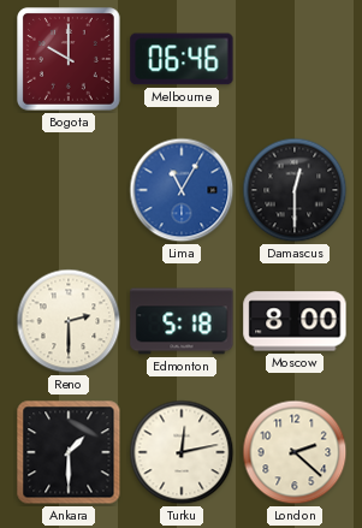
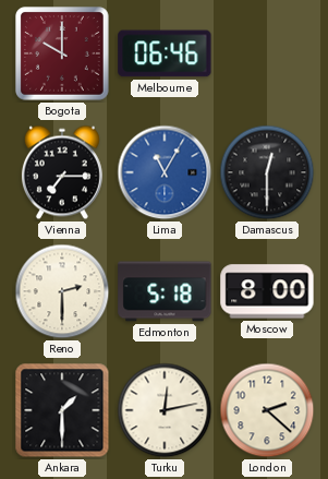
Vienna: none -> 7:15
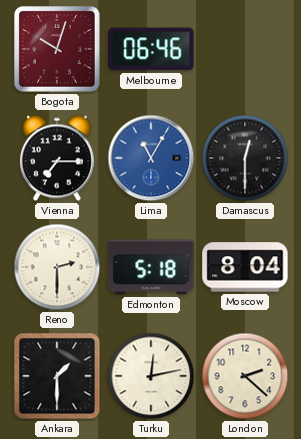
Bogota: 10:00 -> 10:03
Moscow: 8:00 -> 8:04
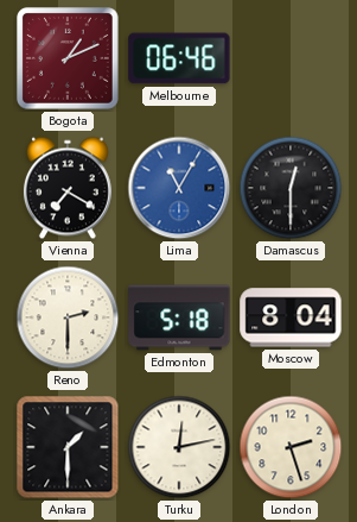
Bogota: 10:03 -> 1:11
Vienna: 7:15 -> 7:20
London: 2:22 -> 2:27
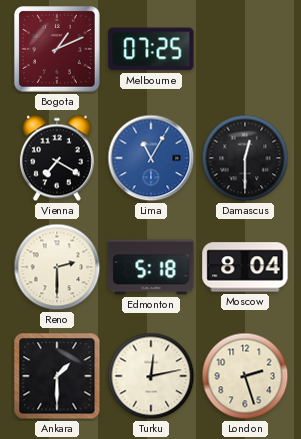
Melbourne: 06:46 -> 07:25
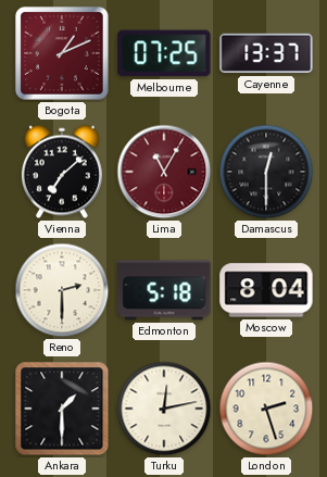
Cayenne: none -> 13:37
Vienna: 7:20 -> 7:08
Lima dial: blue -> burgundy
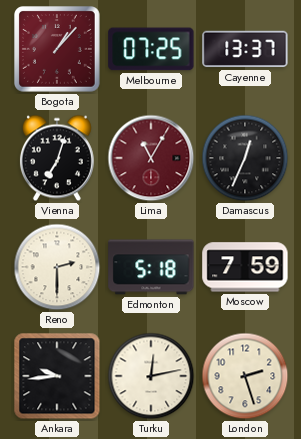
Bogota: 1:11 -> 1:07
Vienna: 7:08 -> 7:03
Damascus: 12:30 -> 12:34
Moscow: 8:04 -> 7:59
Ankara: 1:30 -> 9:44
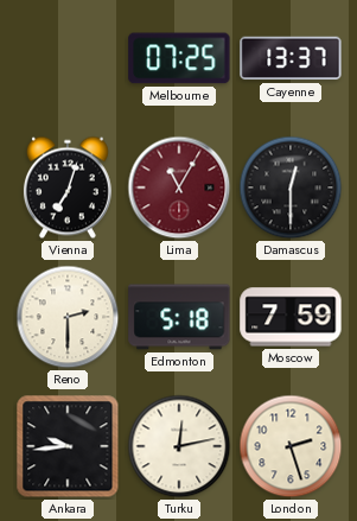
Bogota: 1:07 -> none
Damascus: 12:34 -> 12:30
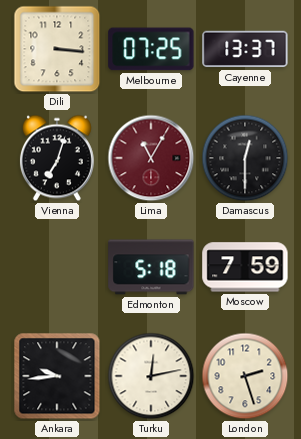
Dili: none -> 3:16
Reno: 2:30 -> none
